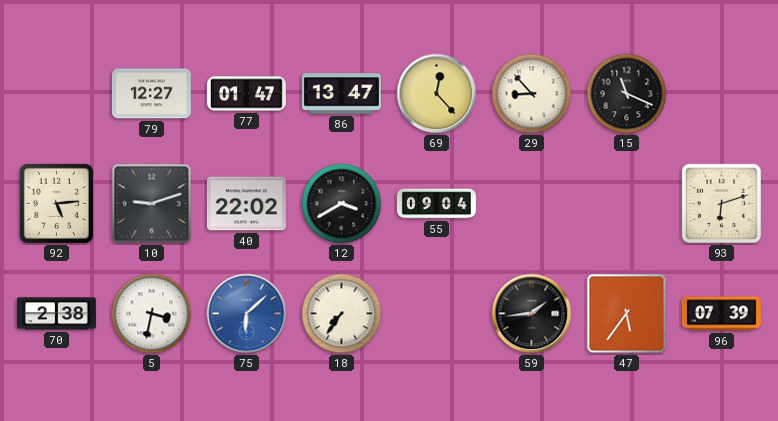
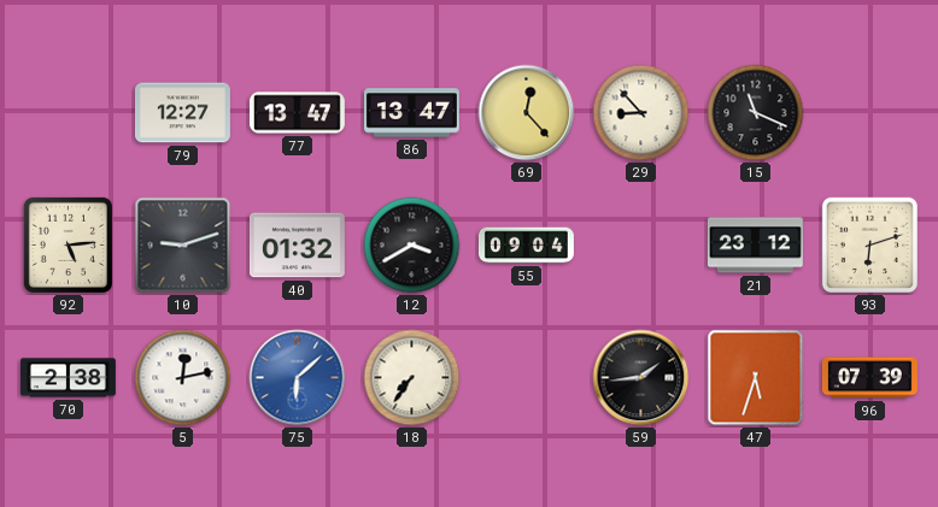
77: 01:47 -> 13:47
40: 22:02 -> 01:32
21: none -> 23:12
5: 3:32 -> 12:13
47: 5:36 -> 5:33
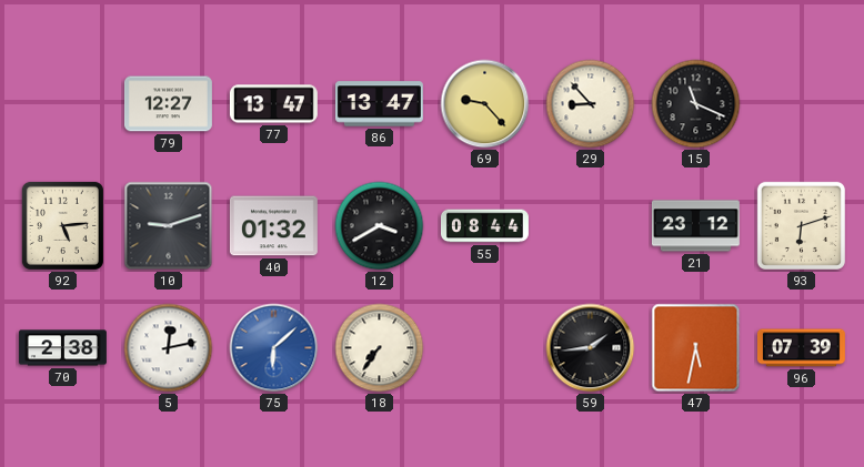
69: 12:23 -> 9:23
55: 09:04 -> 08:44
47: 5:33 -> 5:32
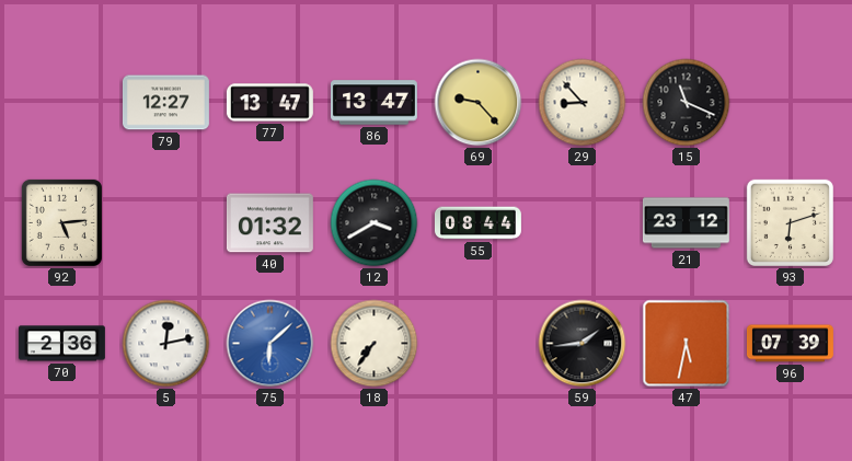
10: 9:12 -> none
70: 2:38 -> 2:36
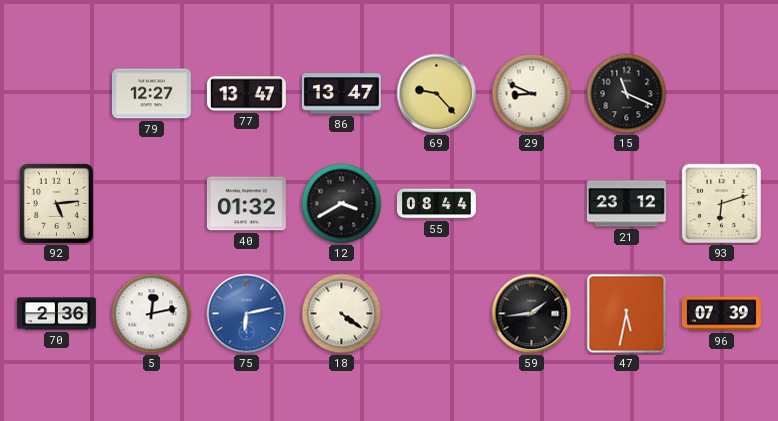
29: 8:53 -> 8:49
75: 6:08 -> 6:13
18: 7:36 -> 4:21
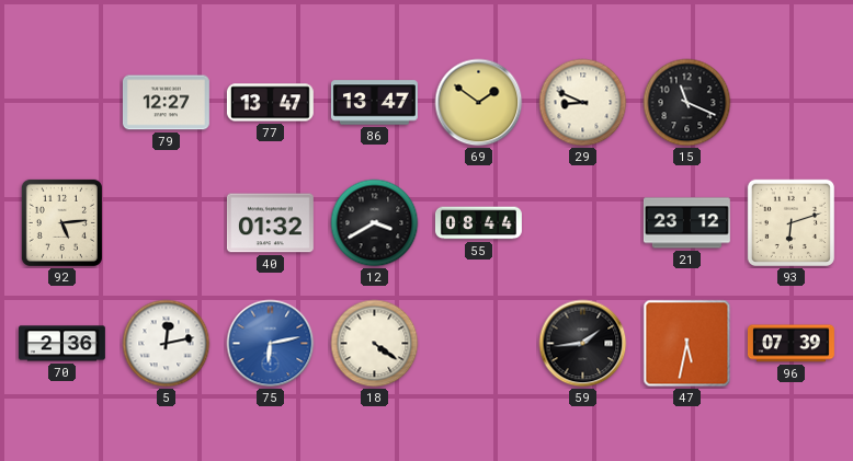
69: 9:23 -> 1:51
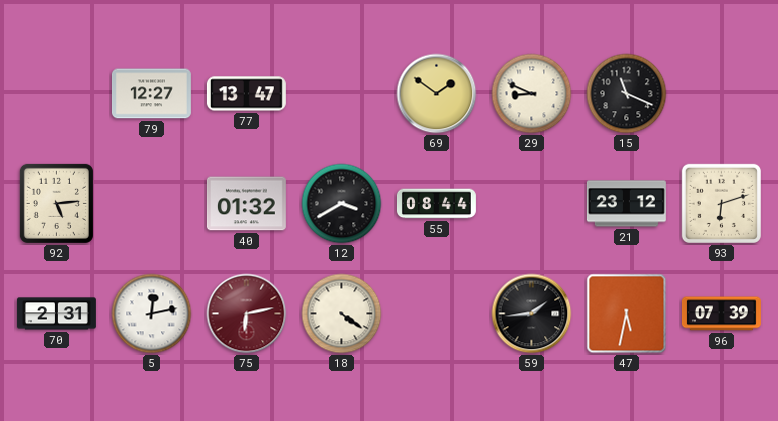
86: 13:47 -> none
70: 2:36 -> 2:31
75 dial: blue -> burgundy
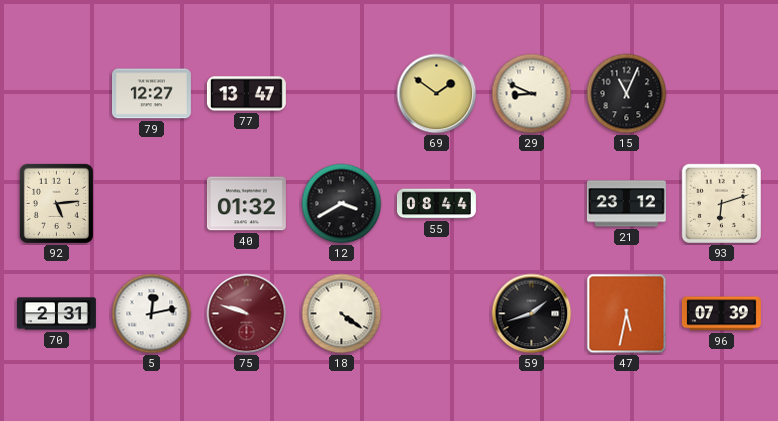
15: 11:19 -> 11:04
75: 6:13 -> 9:48
59: 1:44 -> 1:42
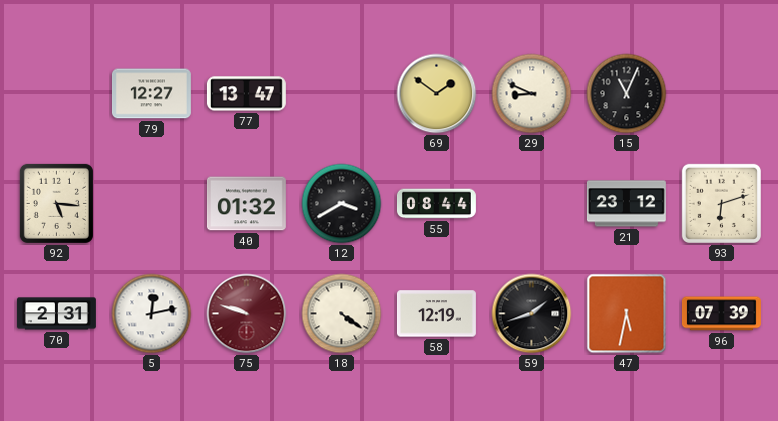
92: 5:14 -> 5:16
58: none -> 12:19
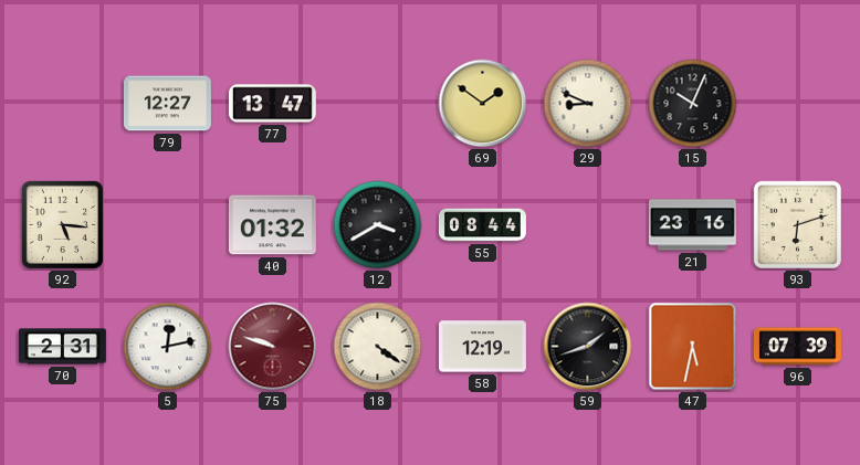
15: 11:04 -> 10:04
21: 23:12 -> 23:16
